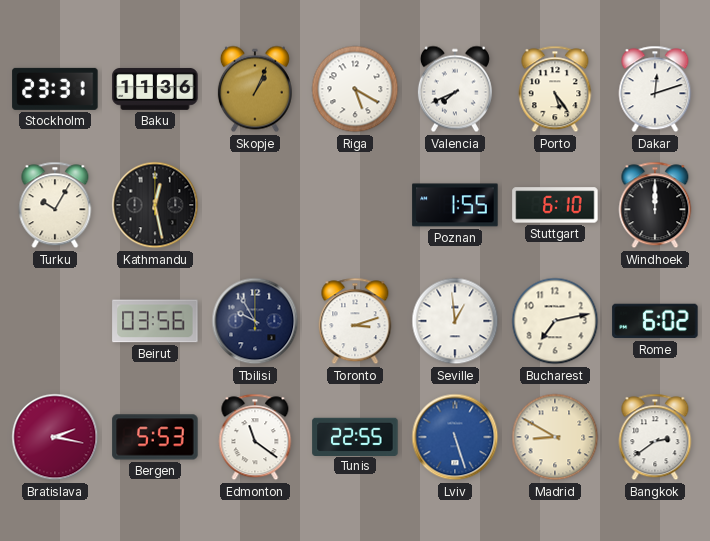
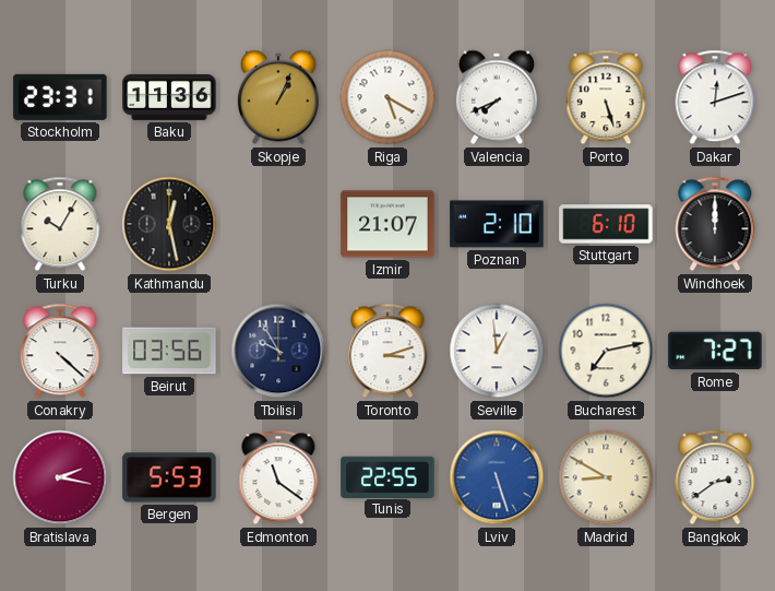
Porto: 5:24 -> 5:27
Izmir: none -> 21:07
Poznan: 1:55 -> 2:10
Conakry: none -> 4:22
Rome: 6:02 -> 7:27
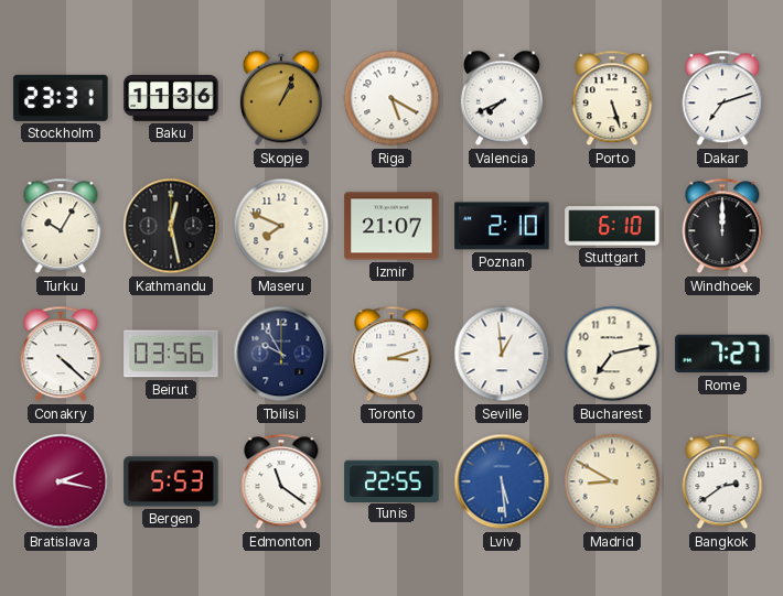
Dakar: 12:12 -> 7:12
Maseru: none -> 7:49
Lviv: 5:27 -> 5:29
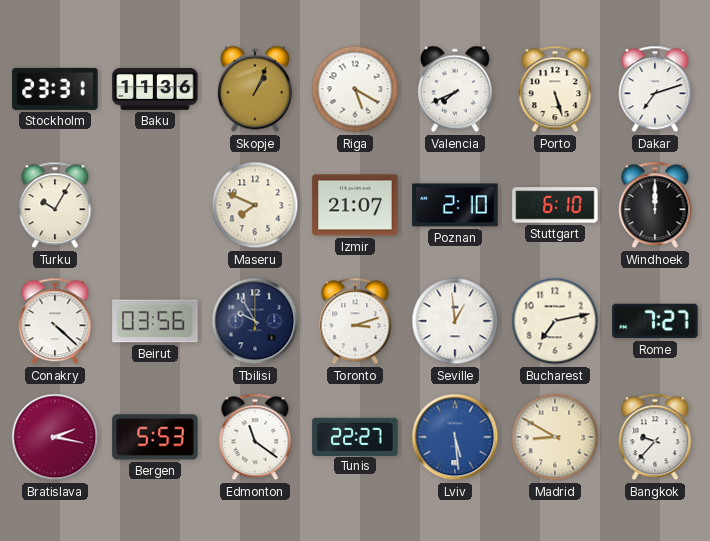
Kathmandu: 12:28 -> none
Tunis: 22:55 -> 22:27
Bangkok: 2:39 -> 9:37
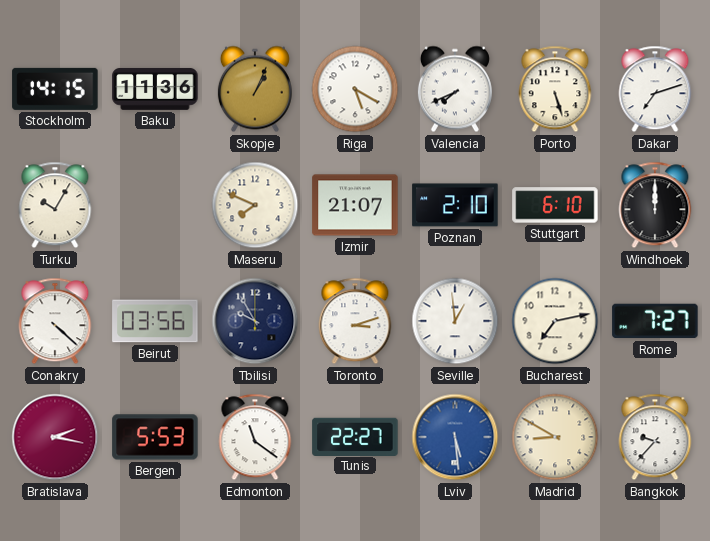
Stockholm: 23:31 -> 14:15
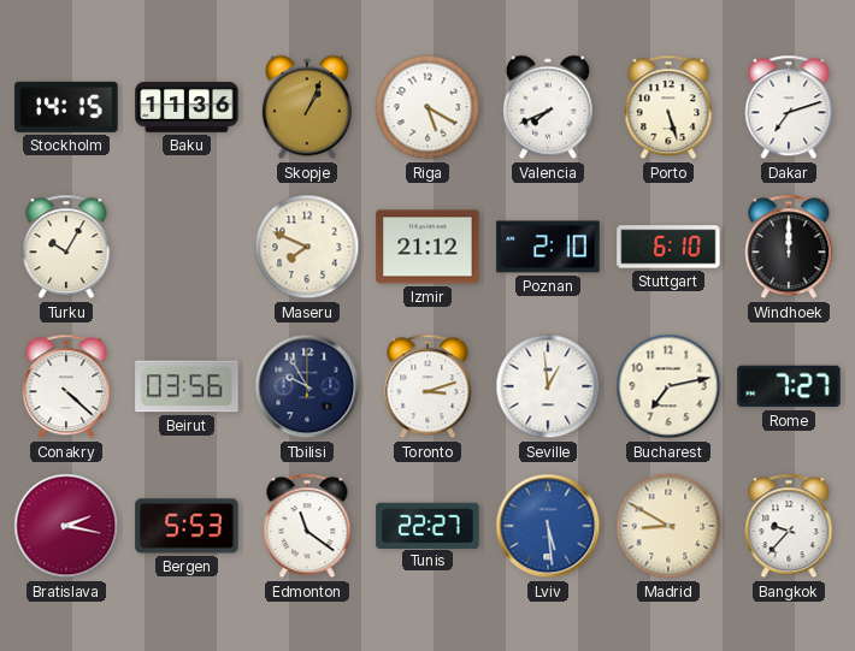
Izmir: 21:07 -> 21:12
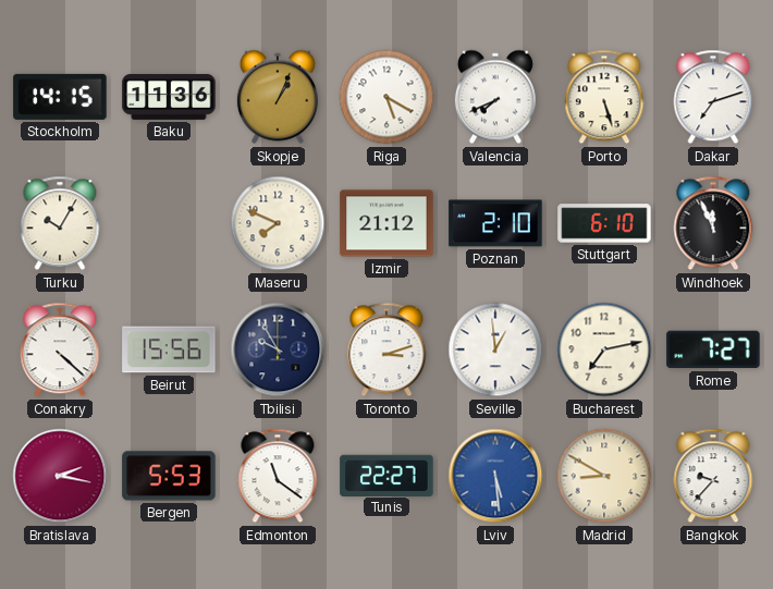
Windhoek: 12:00 -> 11:56
Beirut: 03:56 -> 15:56
